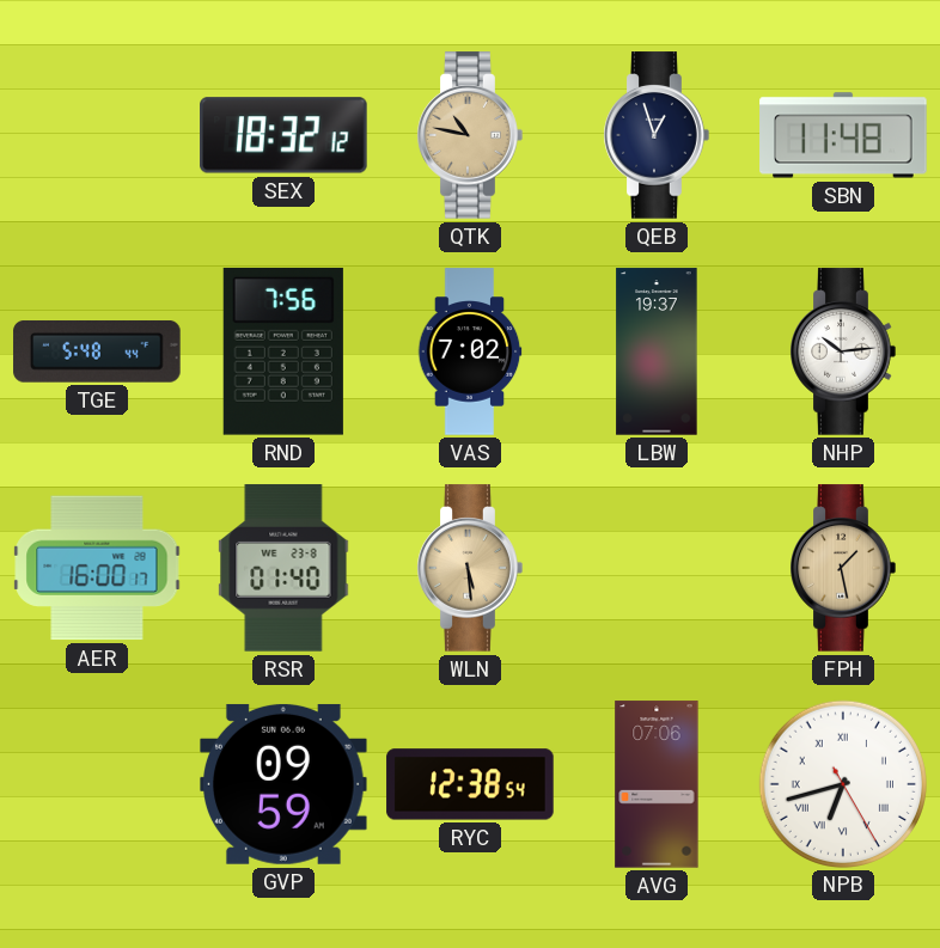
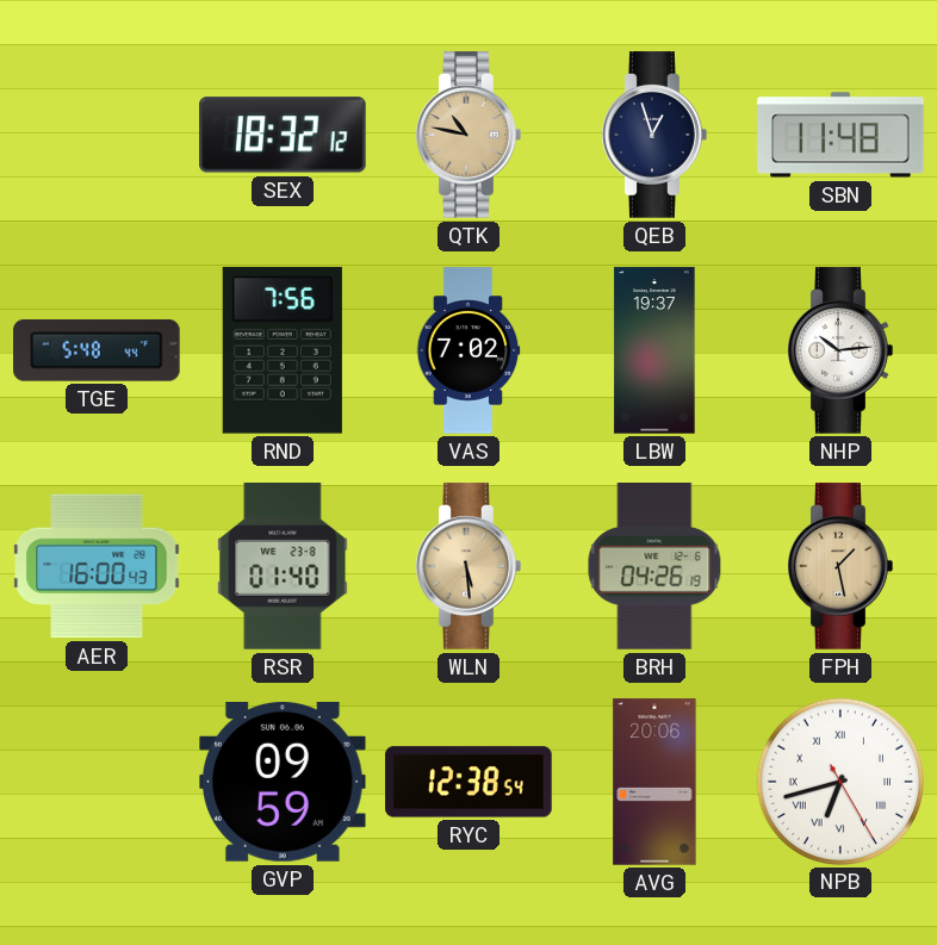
AER: 16:00:17 -> 16:00:43
BRH: none -> 04:26
AVG: 07:06 -> 20:06
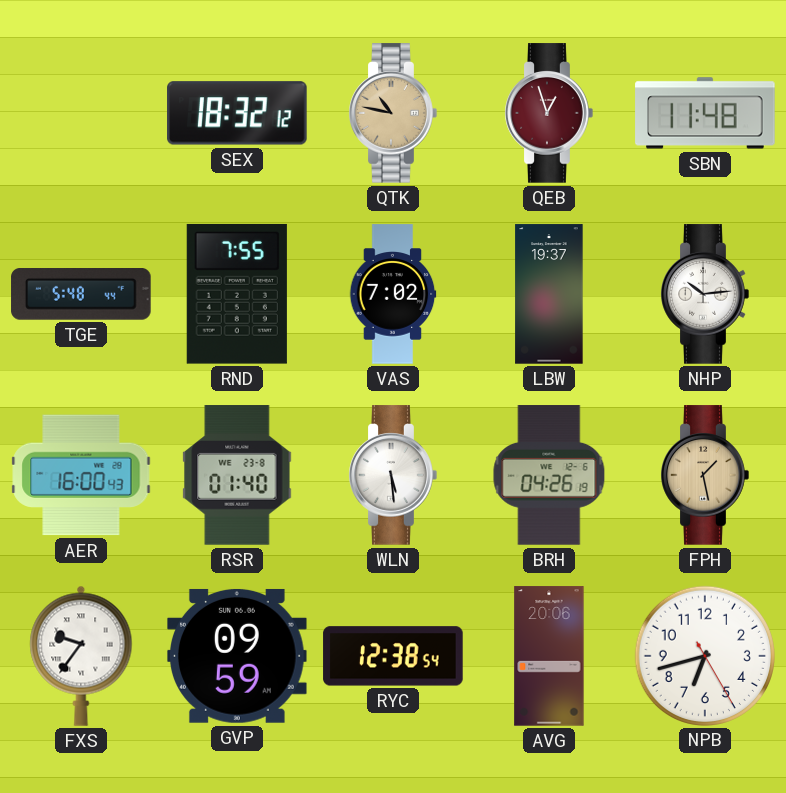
QEB dial: navy -> burgundy
RND: 7:56 -> 7:55
WLN dial: champagne -> white
FXS: none -> 9:36
NPB numerals: Roman -> Arabic
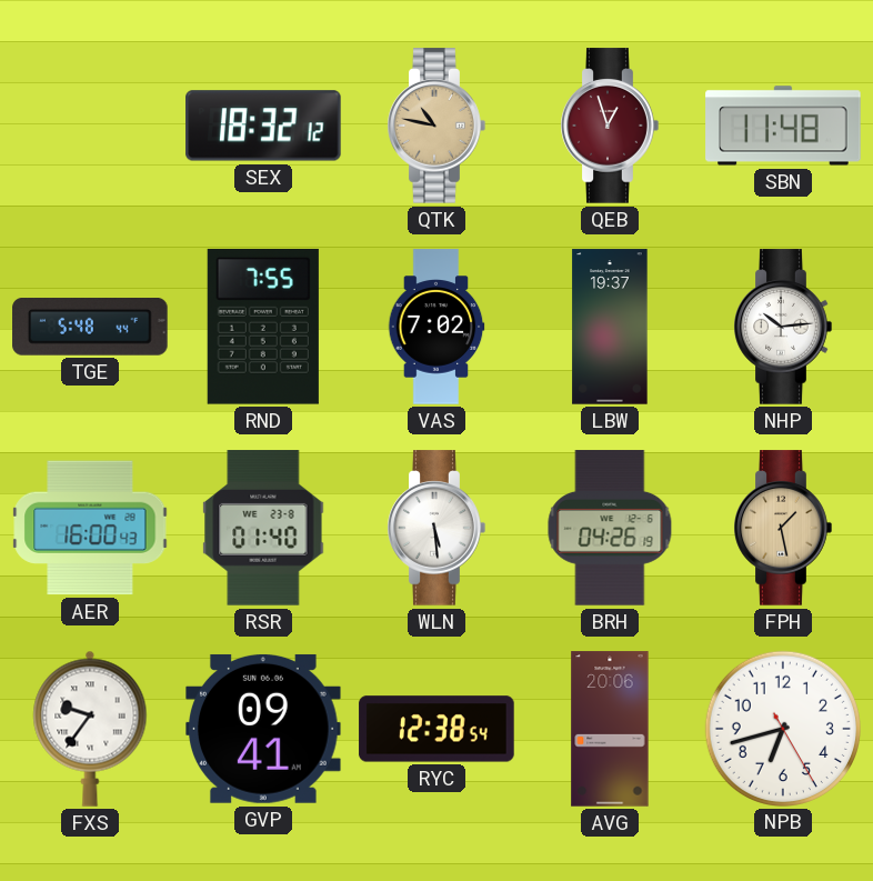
GVP: 09:59 -> 09:41
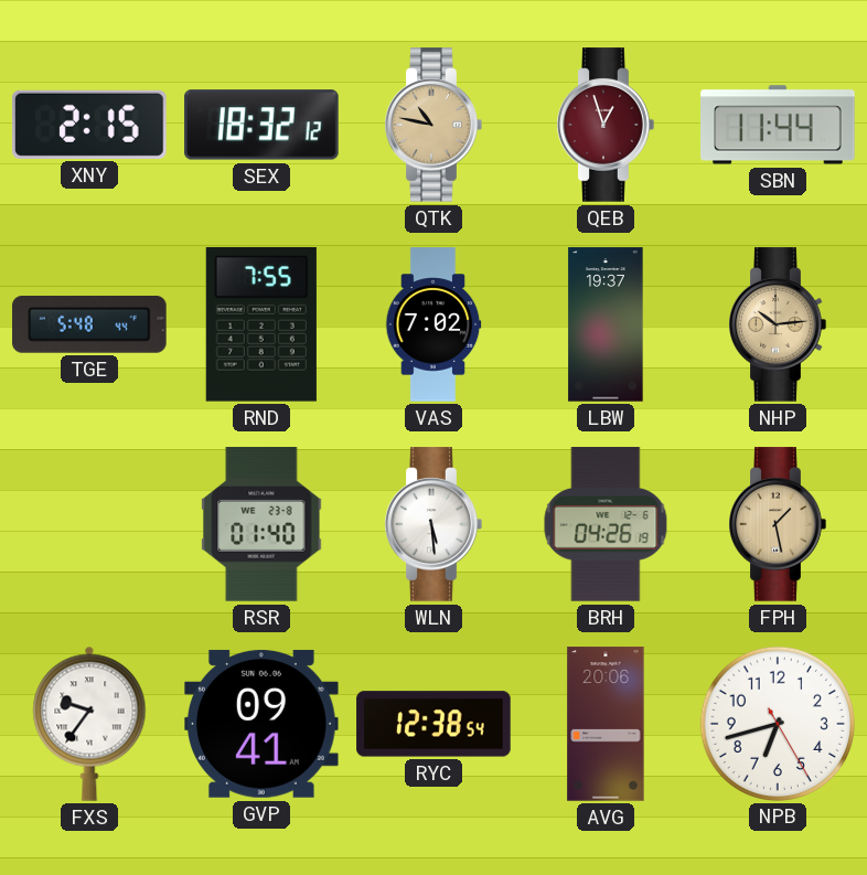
XNY: none -> 2:15
SBN: 11:48 -> 11:44
NHP dial: white -> champagne
AER: 16:00 -> none
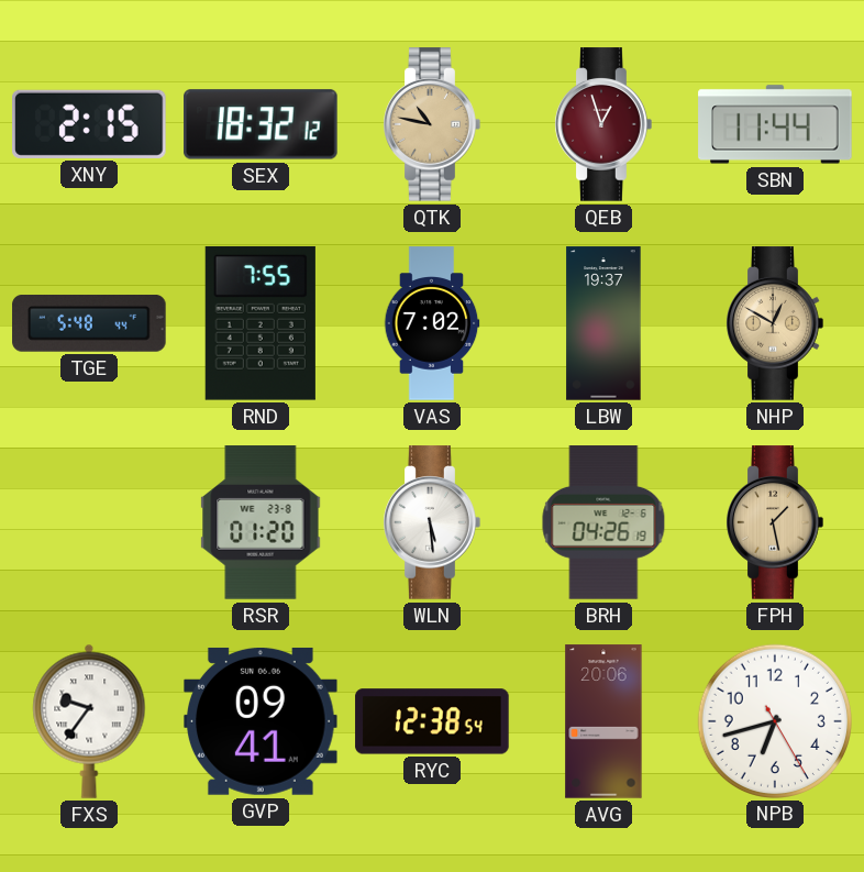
NHP: 10:14 -> 12:50
RSR: 01:40 -> 01:20
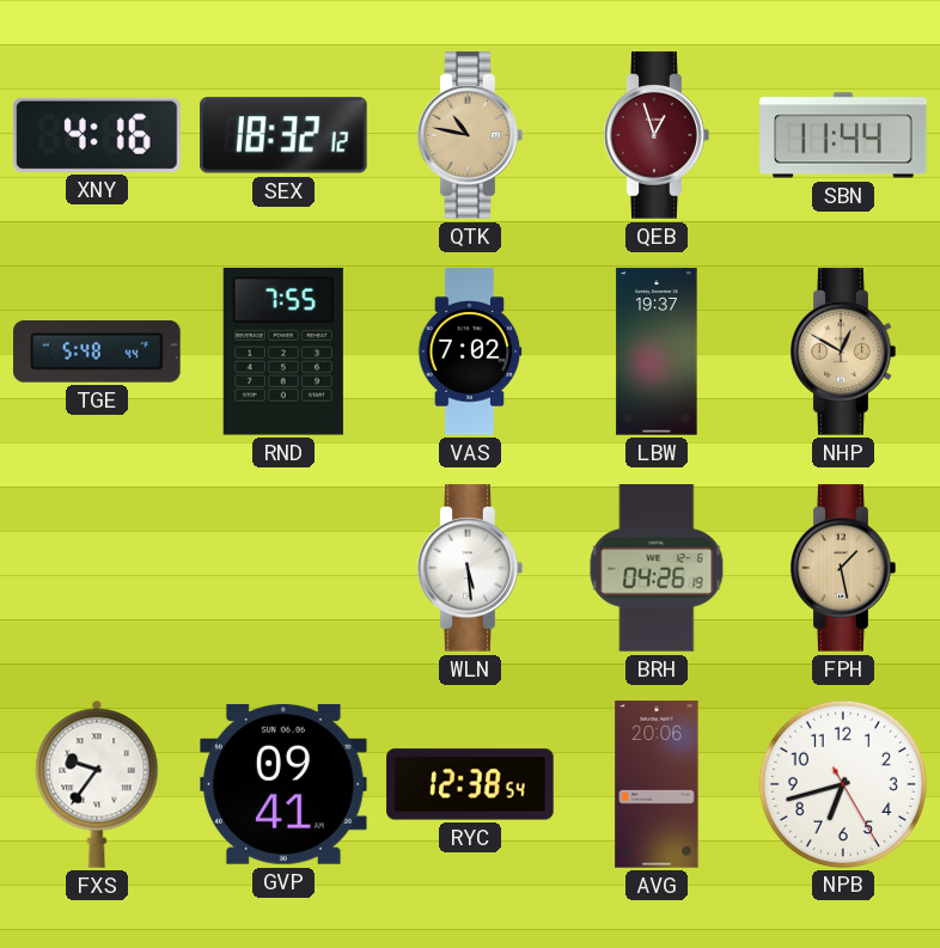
XNY: 2:15 -> 4:16
RSR: 01:20 -> none
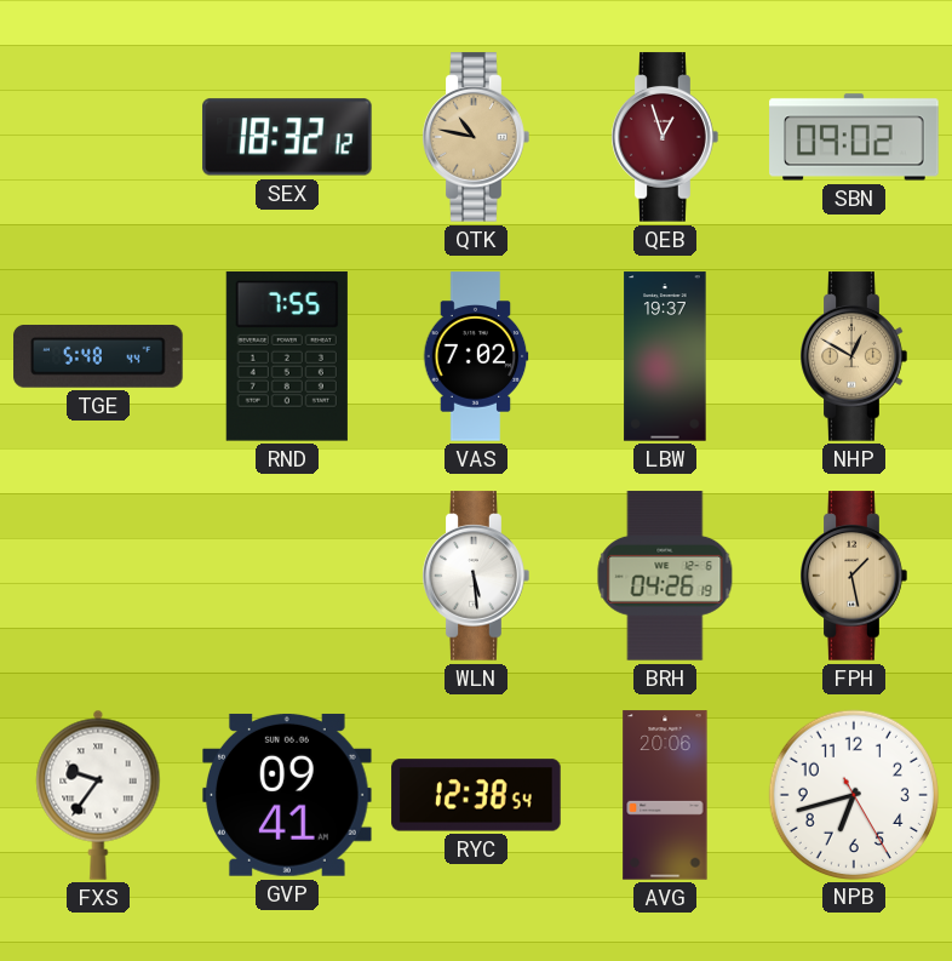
XNY: 4:16 -> none
SBN: 11:44 -> 09:02
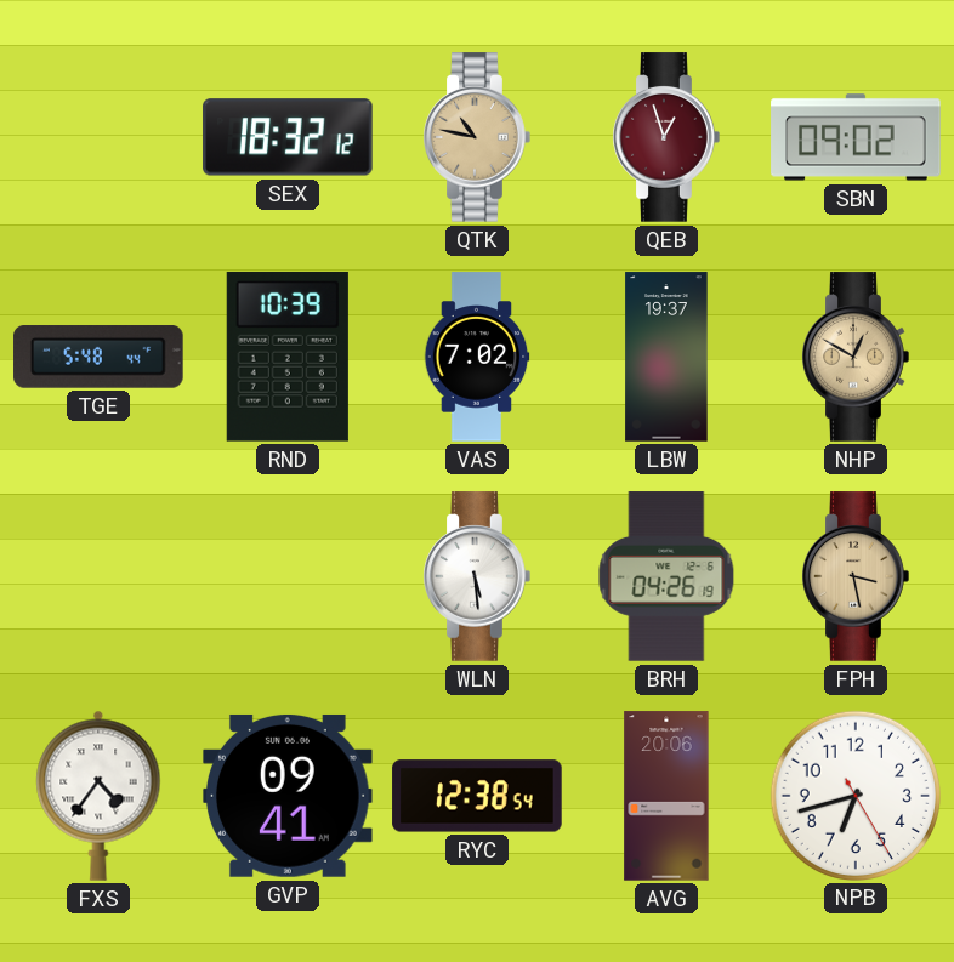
RND: 7:55 -> 10:39
FPH: 1:28 -> 3:28
FXS: 9:36 -> 4:36
